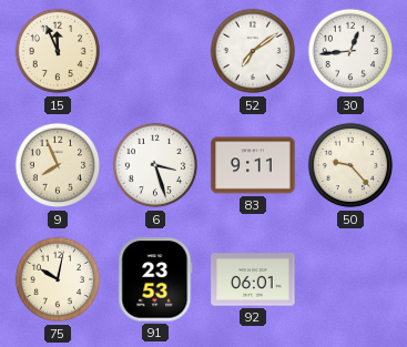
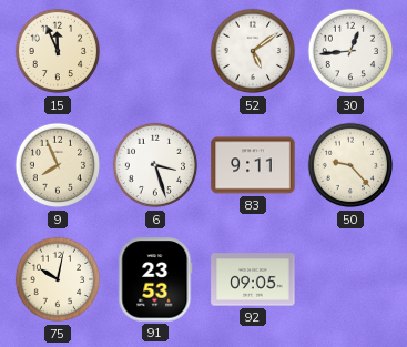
52: 7:09 -> 5:09
92: 06:01 -> 09:05
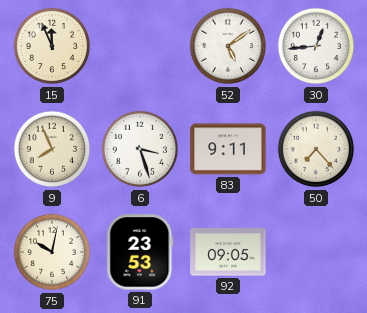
50: 9:23 -> 7:23
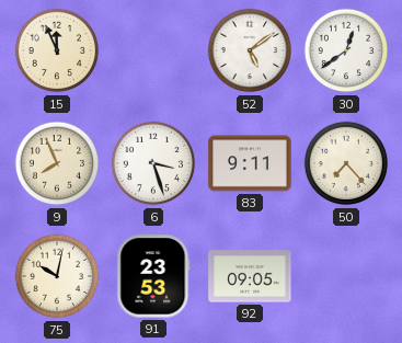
30: 12:44 -> 12:39
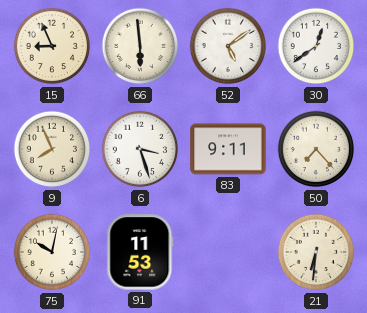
15: 11:56 -> 8:56
66: none -> 5:59
91: 23:53 -> 11:53
92: 09:05 -> none
21: none -> 6:31
